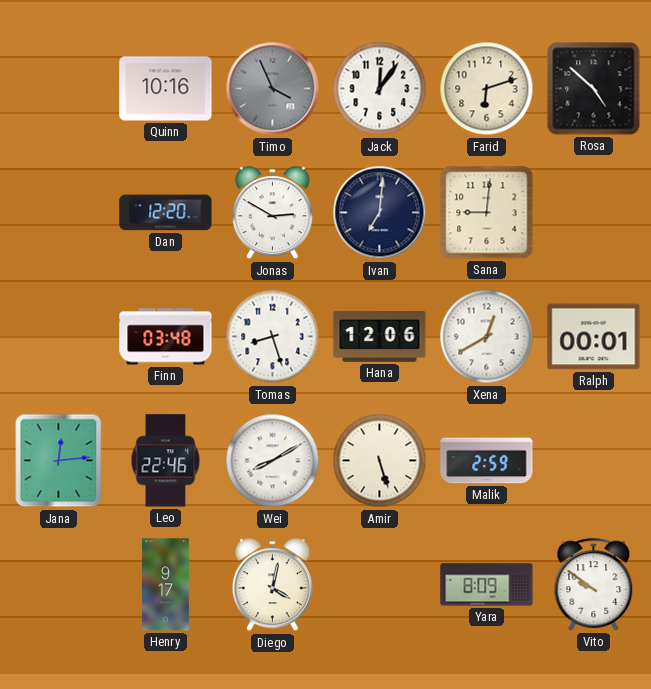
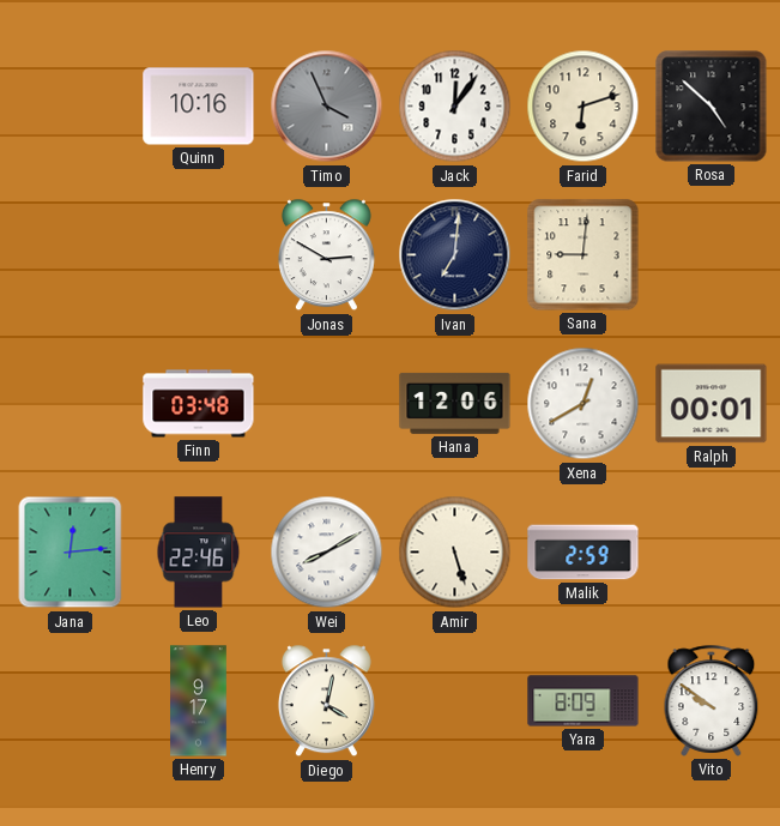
Dan: 12:20 -> none
Tomas: 8:27 -> none
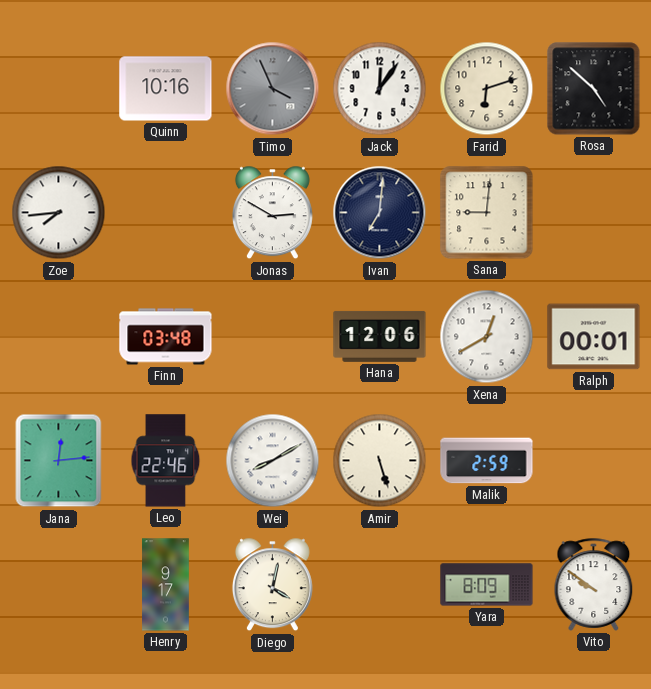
Zoe: none -> 7:44
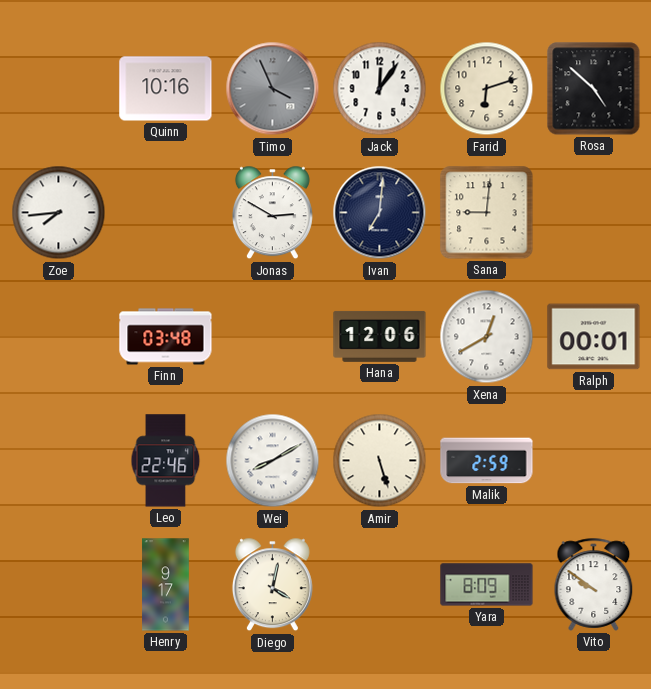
Jana: 12:14 -> none
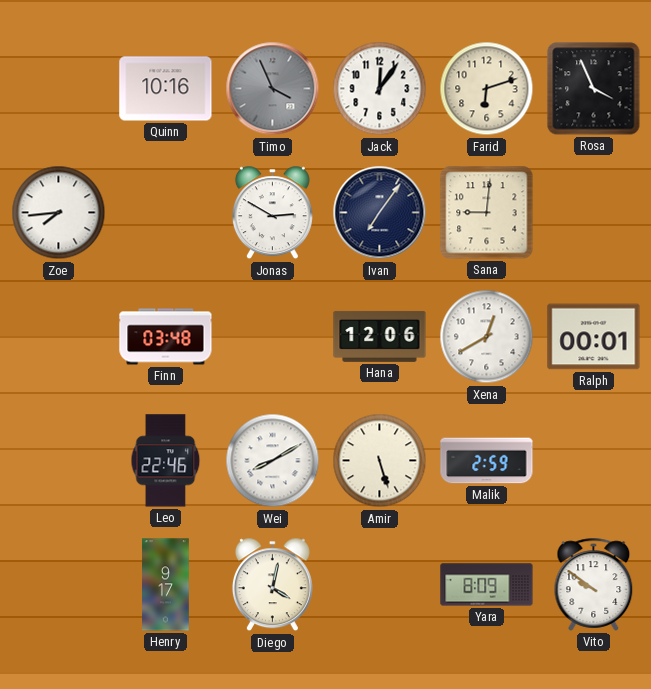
Rosa: 4:52 -> 3:56
Ivan: 7:01 -> 7:06
